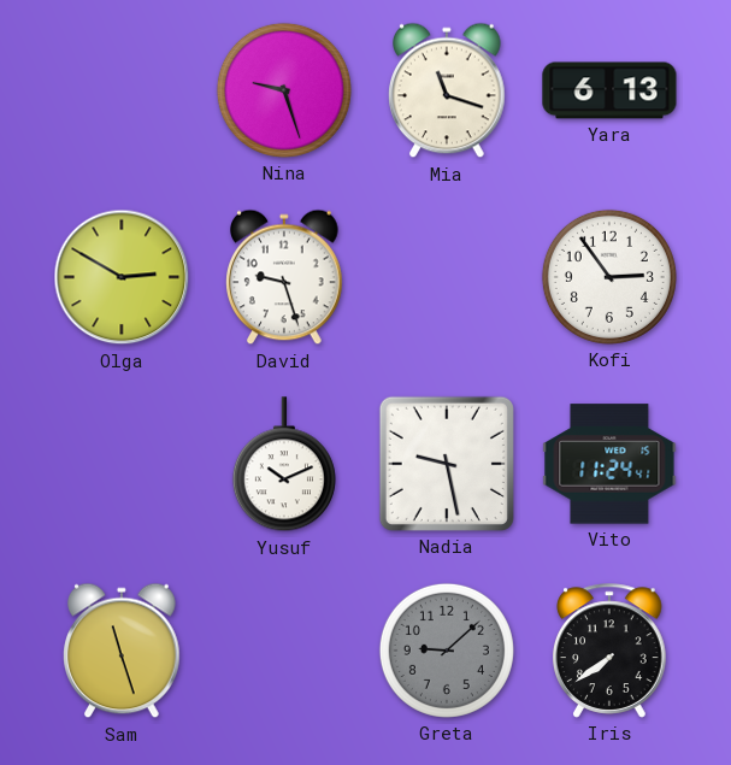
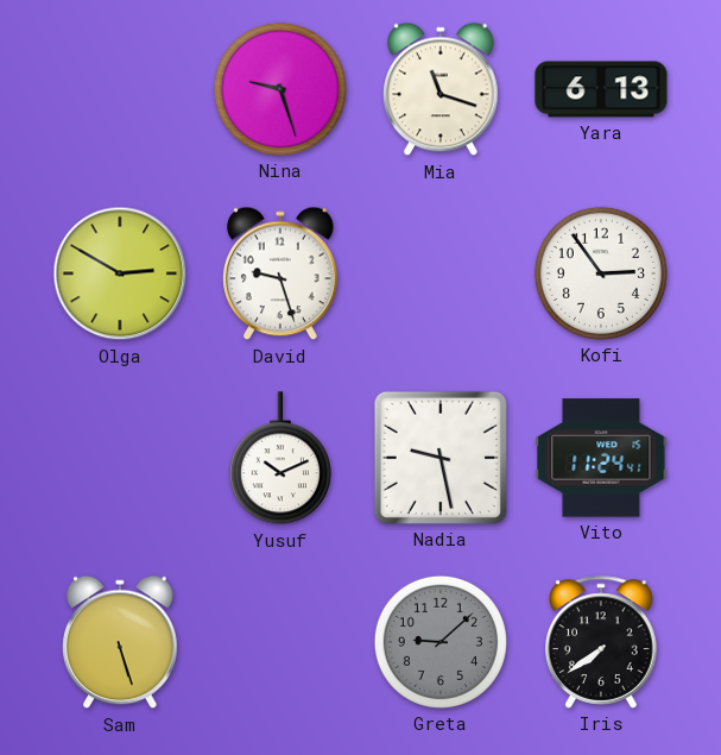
Sam: 11:27 -> 5:27
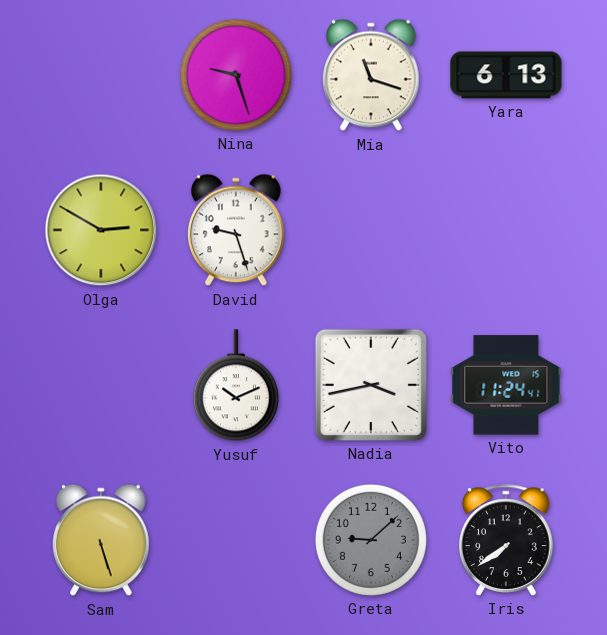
Kofi: 2:54 -> none
Nadia: 9:28 -> 3:43
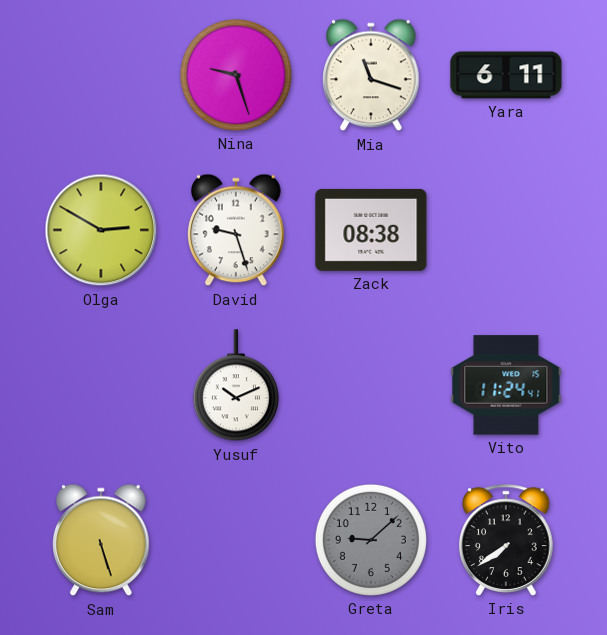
Yara: 6:13 -> 6:11
Zack: none -> 08:38
Nadia: 3:43 -> none
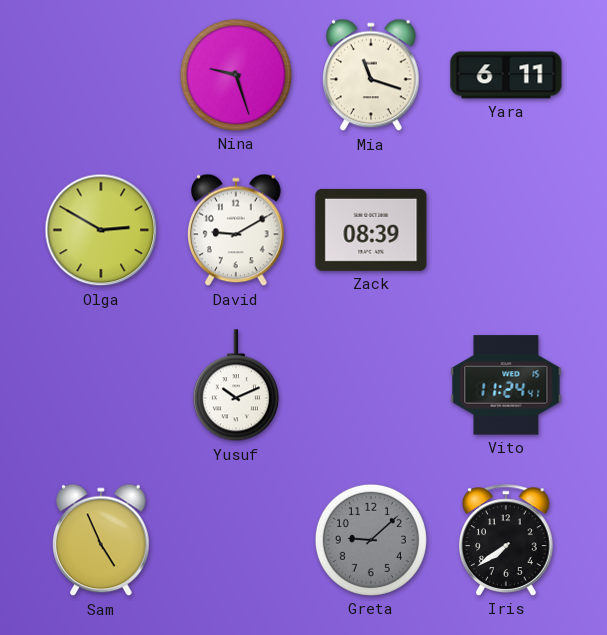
David: 9:27 -> 9:10
Zack: 08:38 -> 08:39
Sam: 5:27 -> 4:56
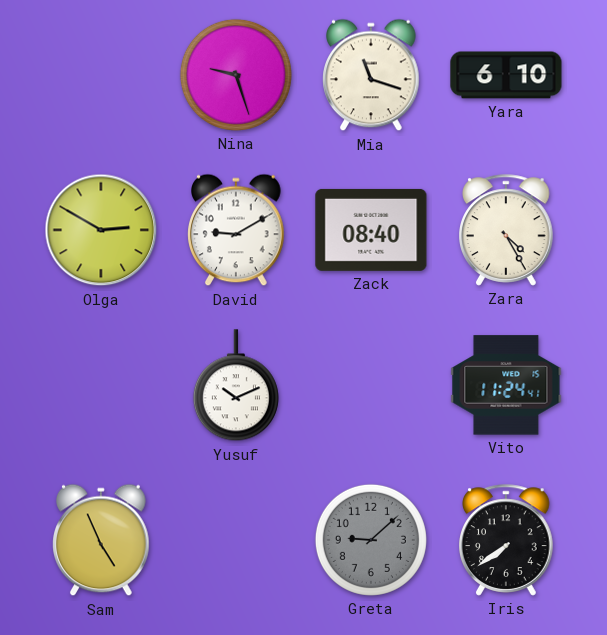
Yara: 6:11 -> 6:10
Zack: 08:39 -> 08:40
Zara: none -> 4:25
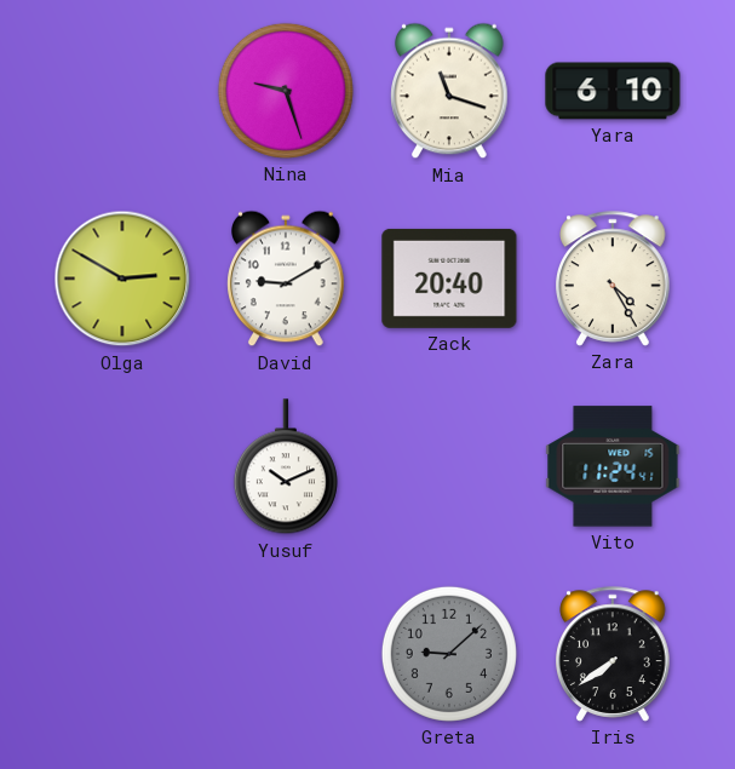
Zack: 08:40 -> 20:40
Sam: 4:56 -> none
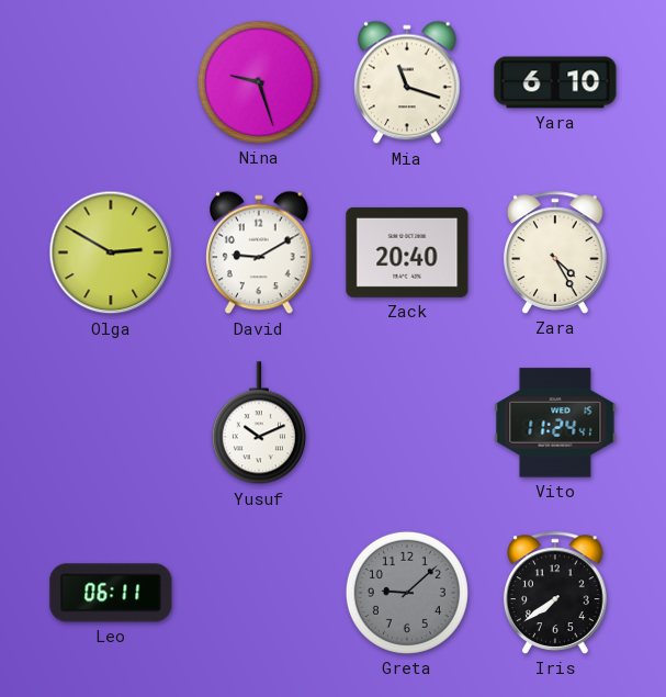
Leo: none -> 06:11
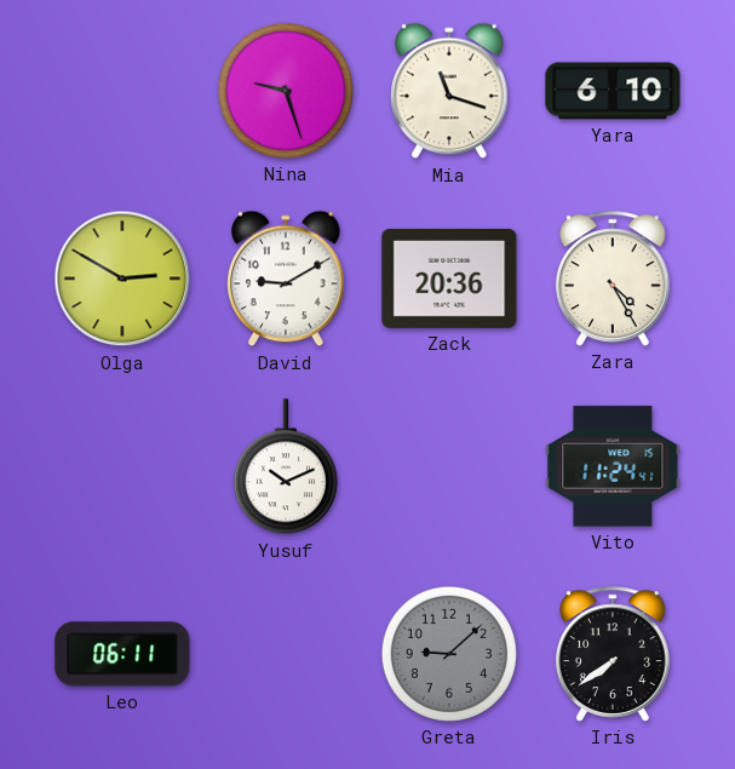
Zack: 20:40 -> 20:36
